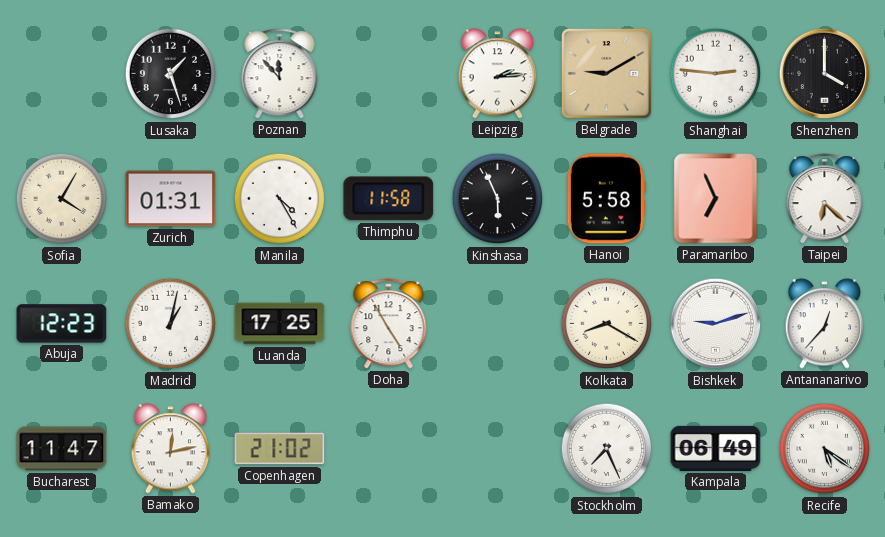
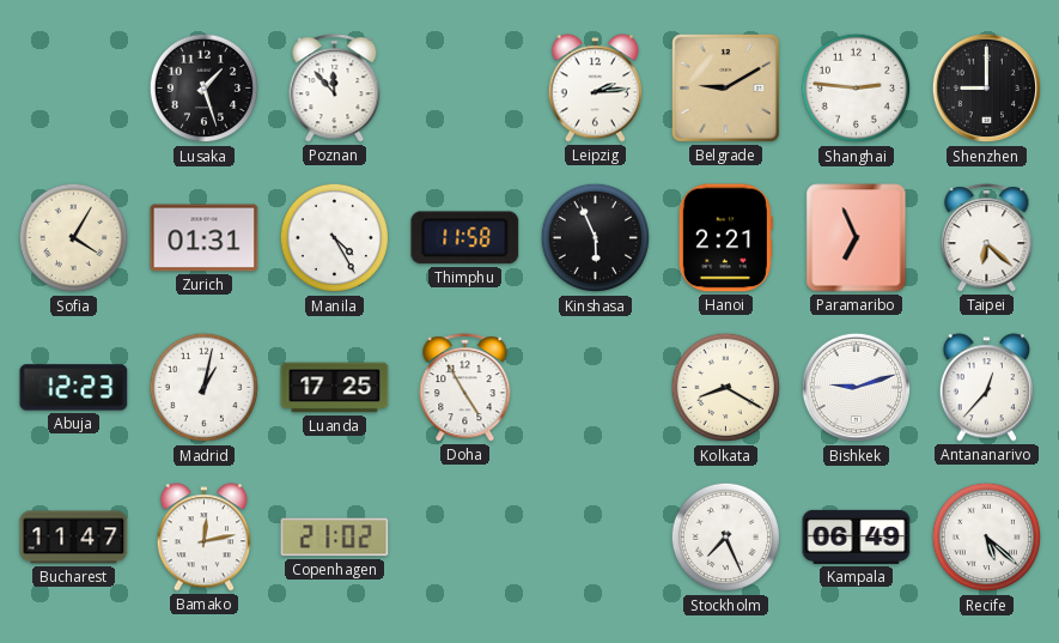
Shenzhen: 4:00 -> 9:00
Hanoi: 5:58 -> 2:21
Recife: 5:21 -> 5:22
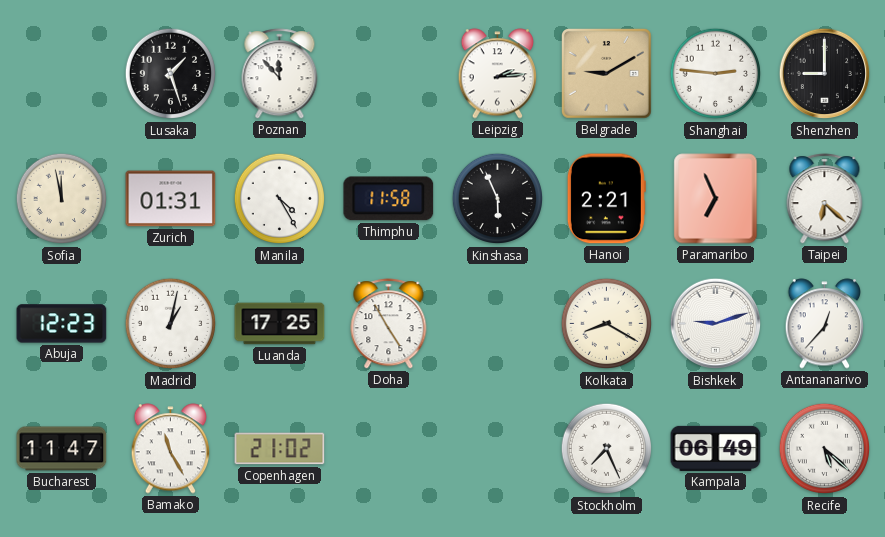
Sofia: 4:05 -> 11:58
Bamako: 12:13 -> 11:25
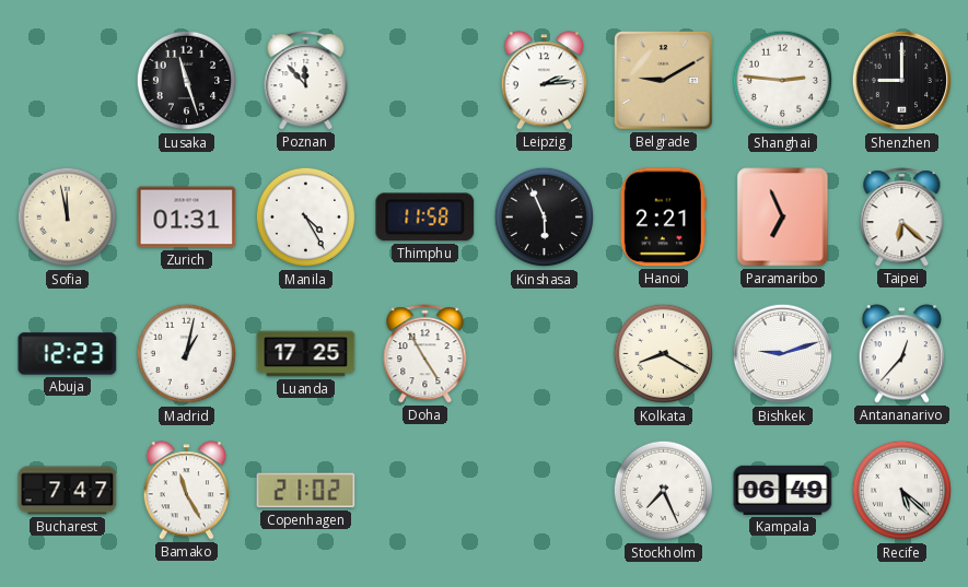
Lusaka: 1:27 -> 11:27
Bucharest: 11:47 -> 7:47
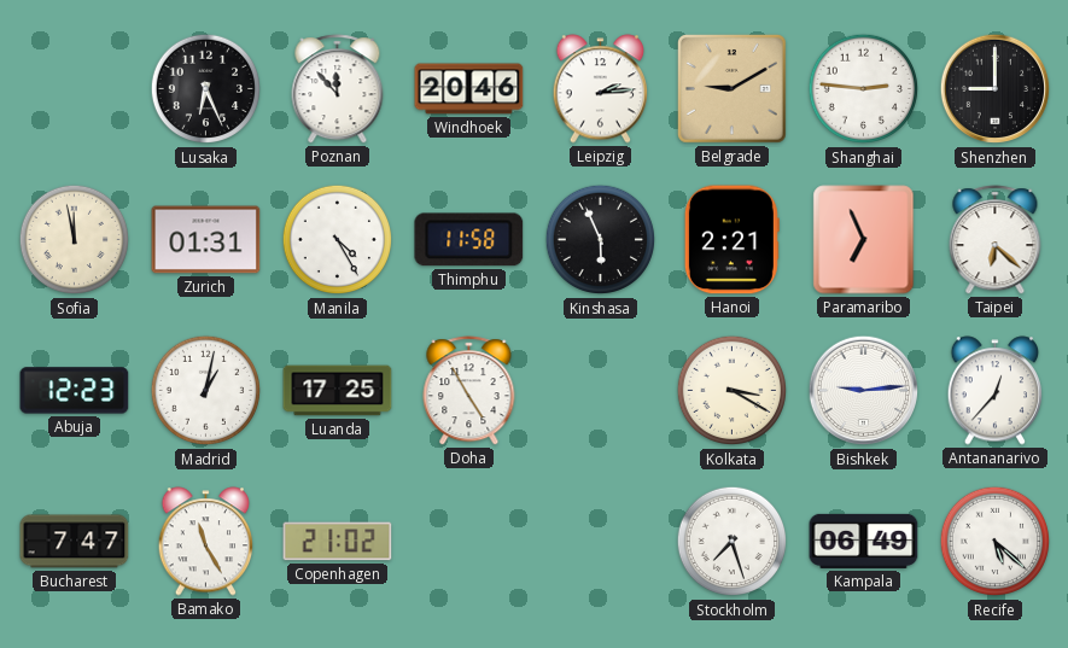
Lusaka: 11:27 -> 6:26
Windhoek: none -> 20:46
Kolkata: 8:20 -> 3:20
Bishkek: 9:12 -> 9:14
Stockholm: 7:26 -> 7:27
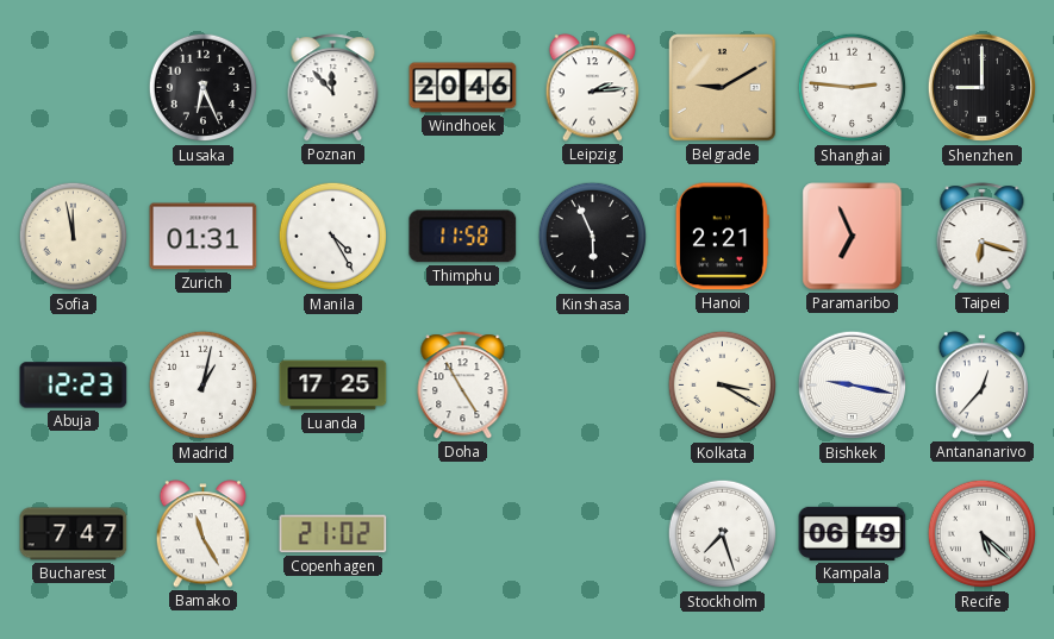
Taipei: 6:22 -> 6:18
Bishkek: 9:14 -> 9:17
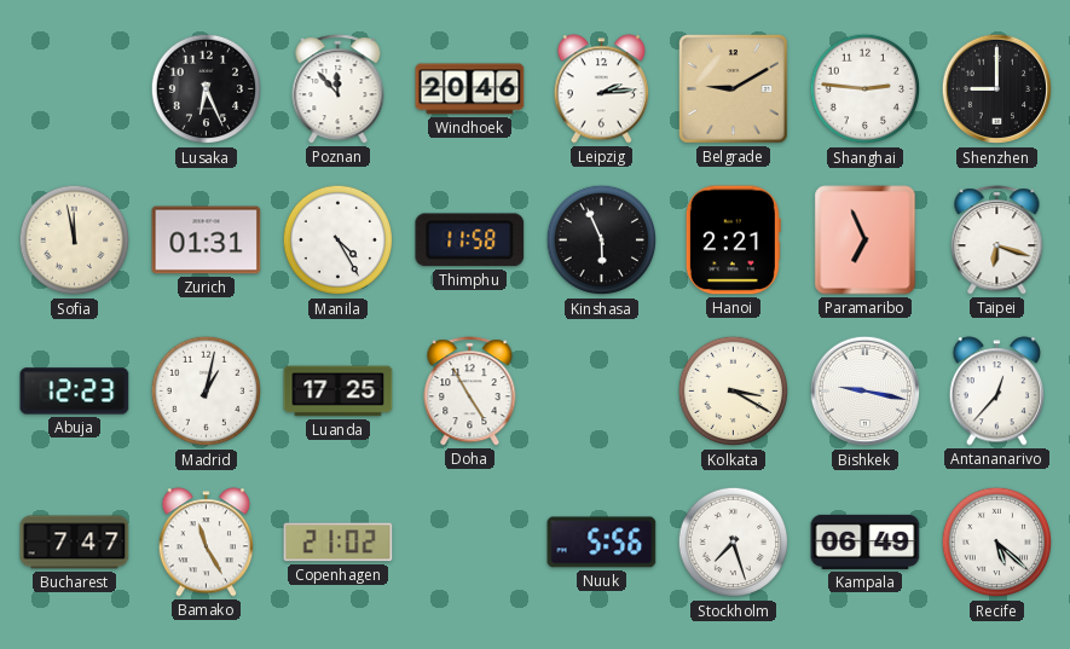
Nuuk: none -> 5:56
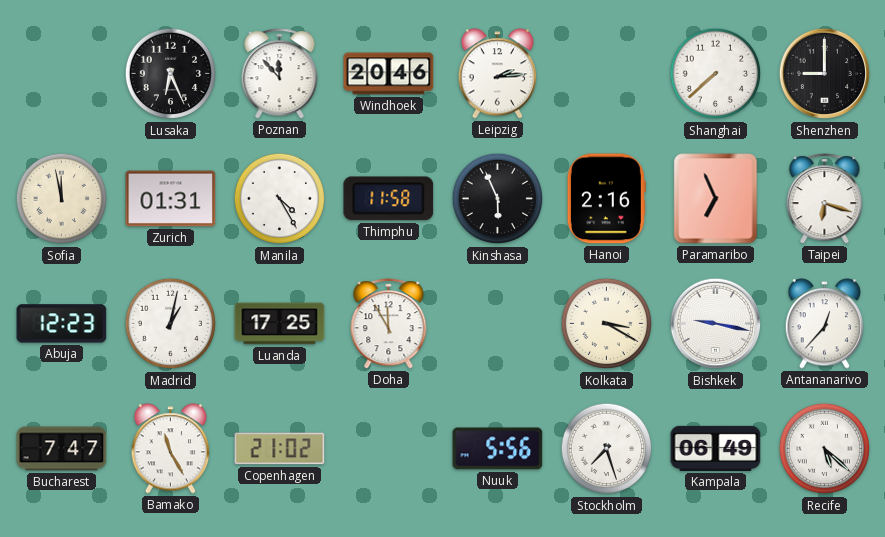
Belgrade: 9:10 -> none
Shanghai: 2:46 -> 7:38
Hanoi: 2:21 -> 2:16
Doha: 4:55 -> 11:55
